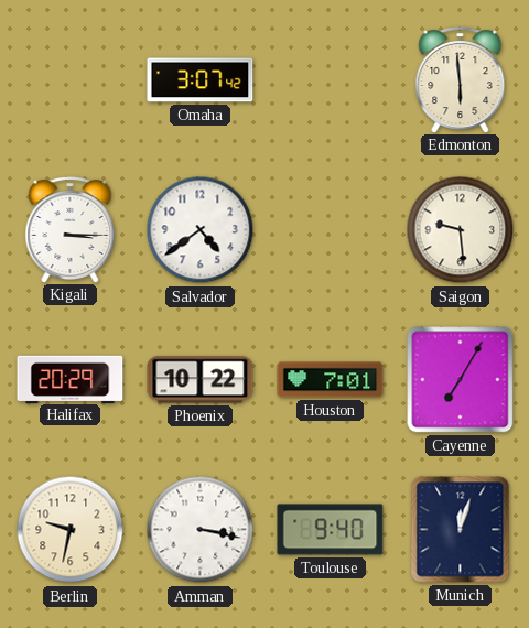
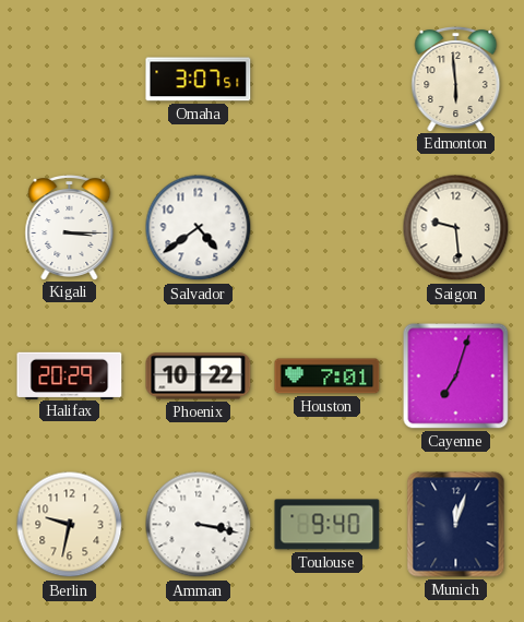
Omaha: 3:07:42 -> 3:07:51
Cayenne: 7:05 -> 7:03
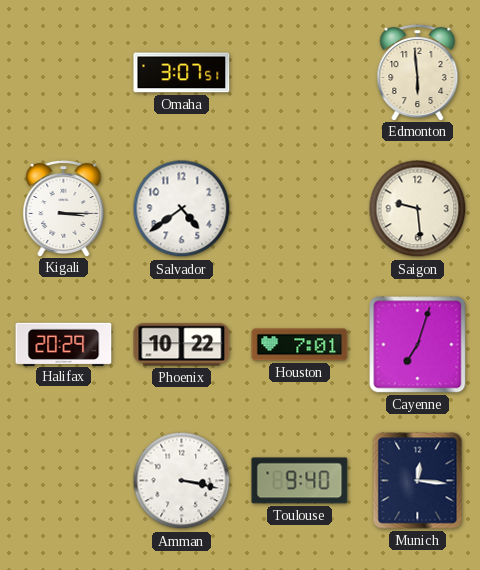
Berlin: 9:32 -> none
Munich: 12:03 -> 12:16
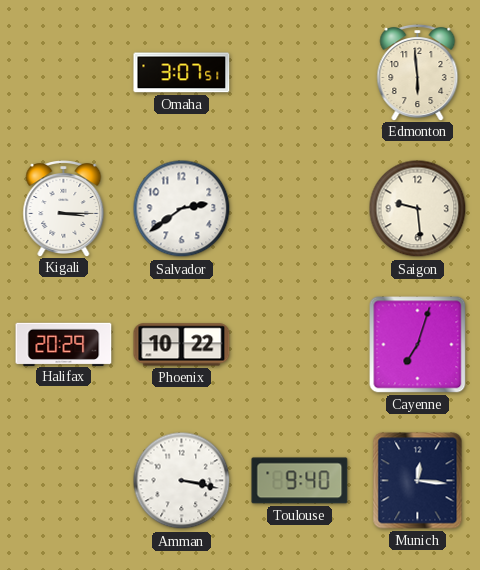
Salvador: 4:39 -> 2:39
Houston: 7:01 -> none
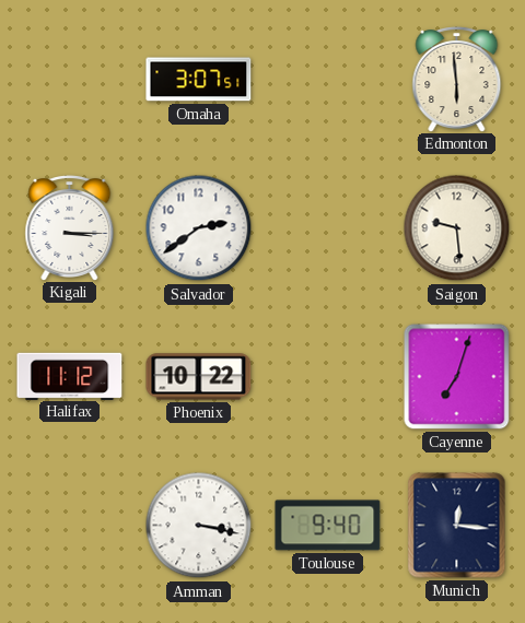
Halifax: 20:29 -> 11:12
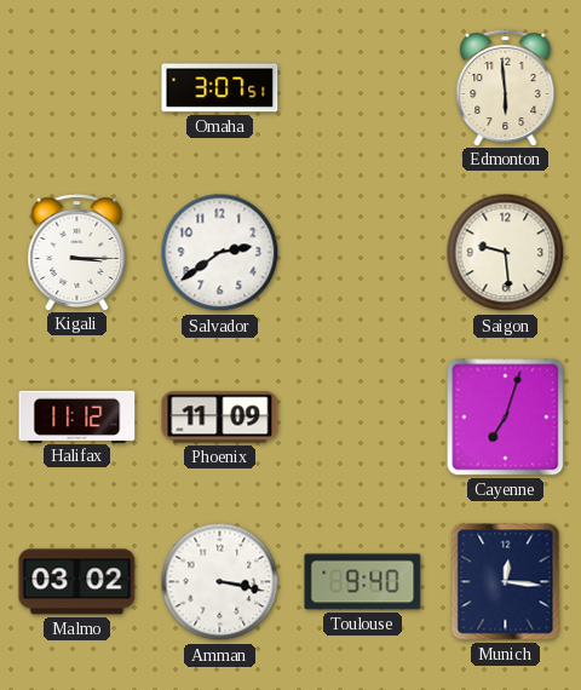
Phoenix: 10:22 -> 11:09
Malmo: none -> 03:02
